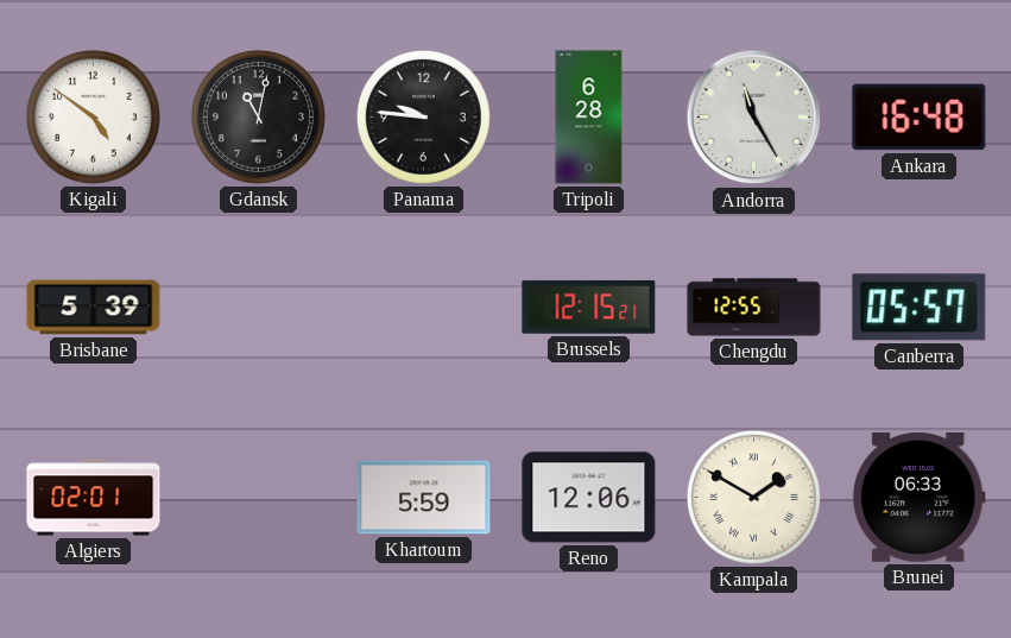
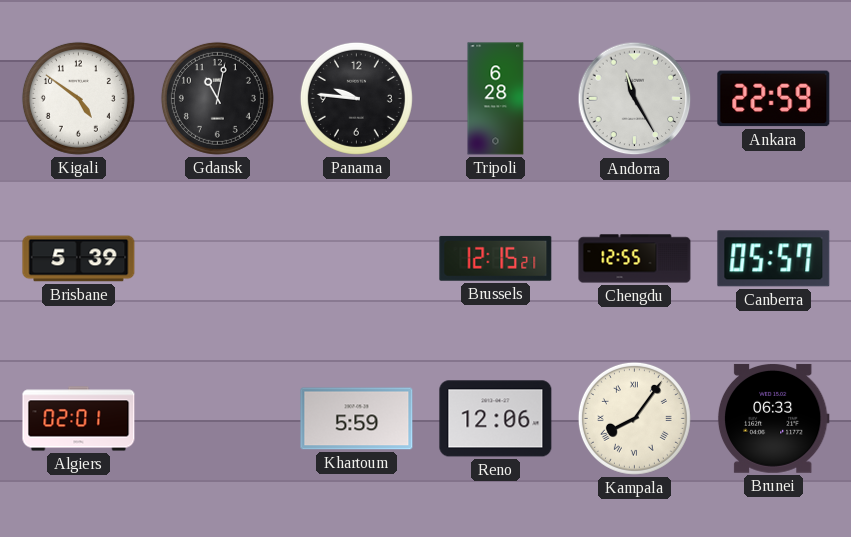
Ankara: 16:48 -> 22:59
Kampala: 1:50 -> 8:06
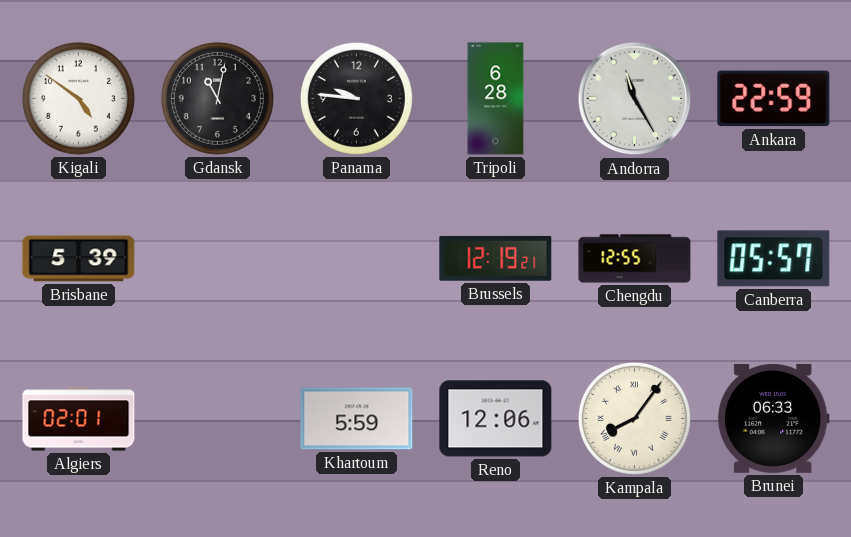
Brussels: 12:15 -> 12:19
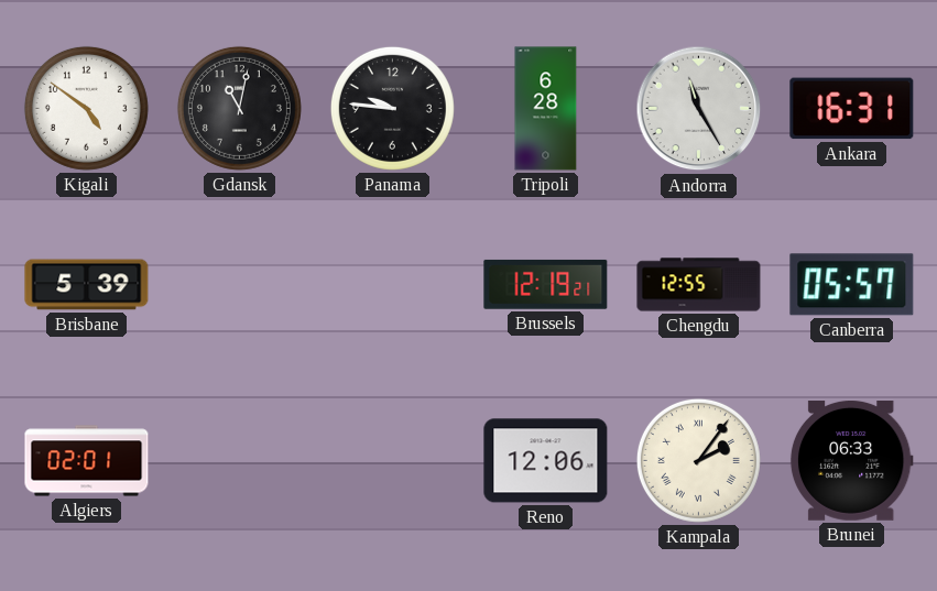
Ankara: 22:59 -> 16:31
Khartoum: 5:59 -> none
Kampala: 8:06 -> 2:06
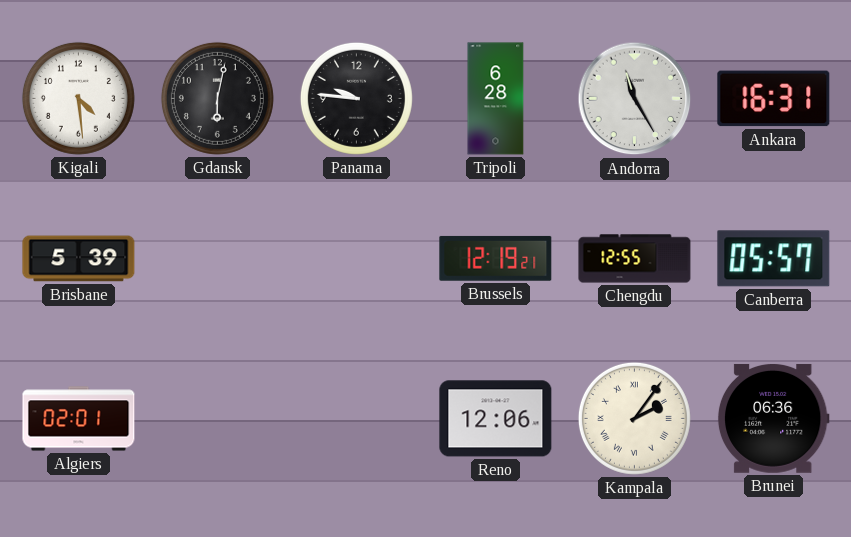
Kigali: 4:51 -> 4:29
Gdansk: 11:02 -> 6:02
Brunei: 06:33 -> 06:36
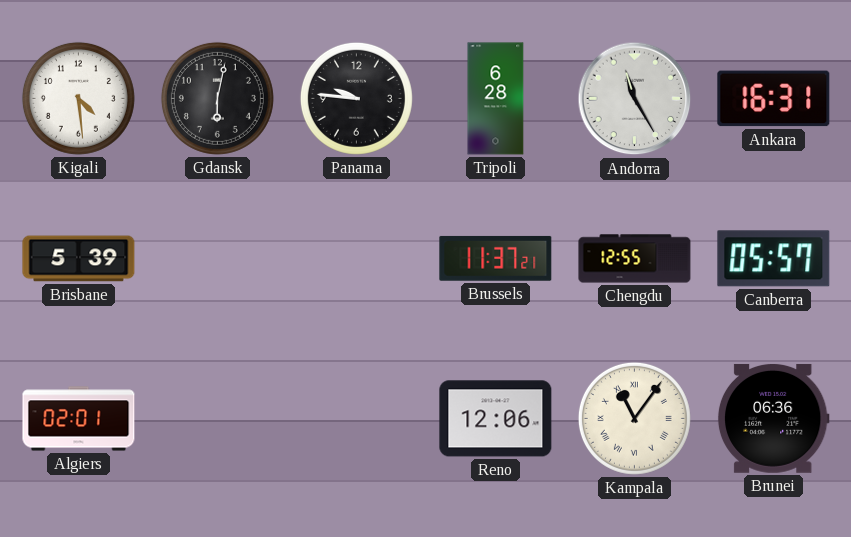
Brussels: 12:19 -> 11:37
Kampala: 2:06 -> 11:06
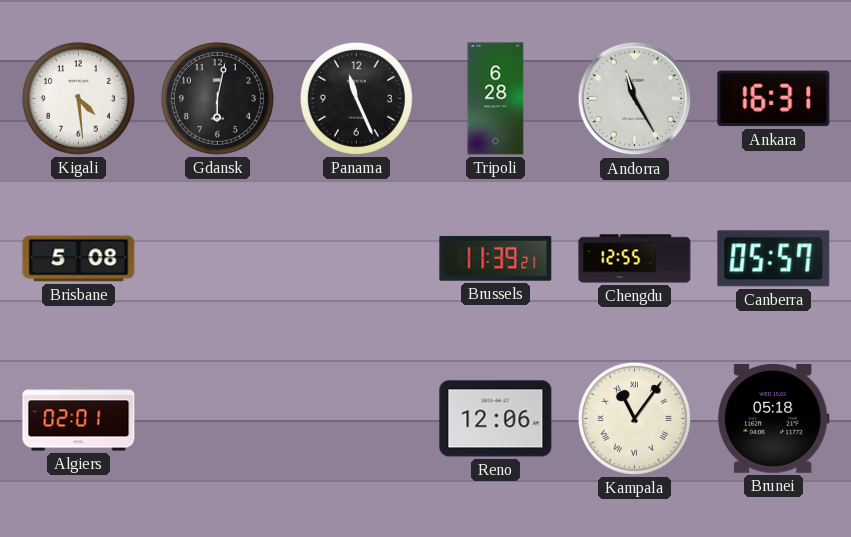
Panama: 9:46 -> 11:26
Brisbane: 5:39 -> 5:08
Brussels: 11:37 -> 11:39
Brunei: 06:36 -> 05:18
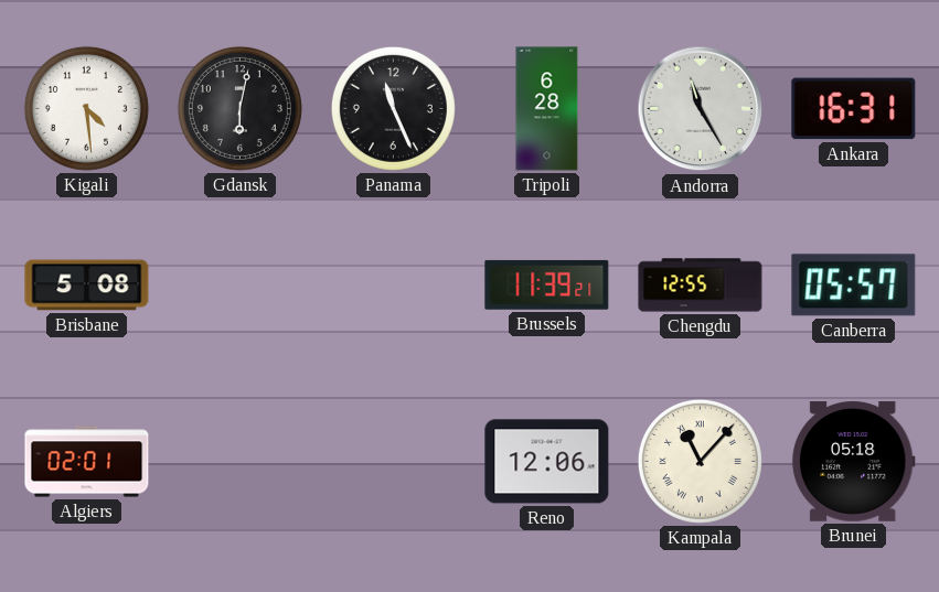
Kampala: 11:06 -> 11:07
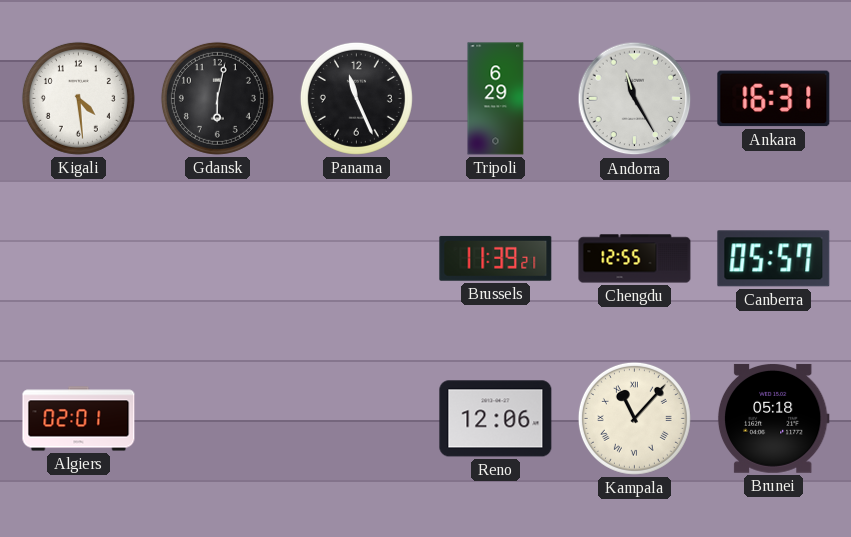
Tripoli: 6:28 -> 6:29
Brisbane: 5:08 -> none
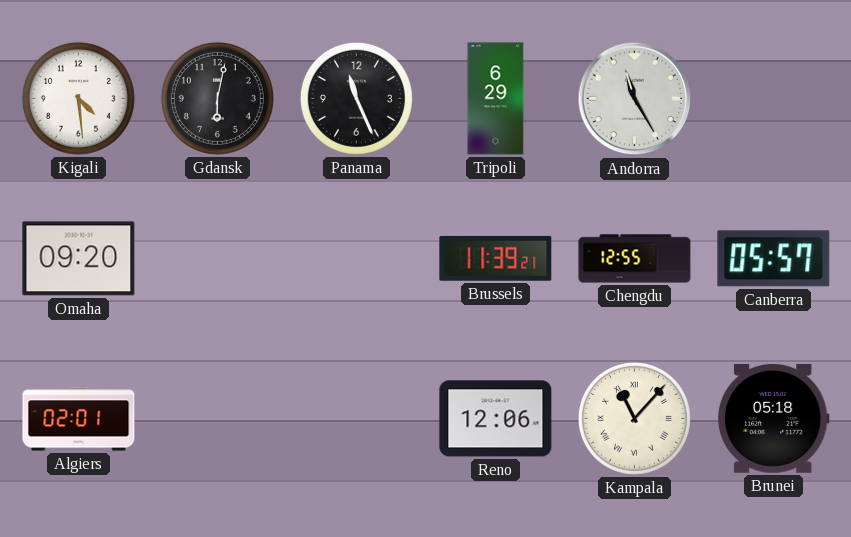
Ankara: 16:31 -> none
Omaha: none -> 09:20
